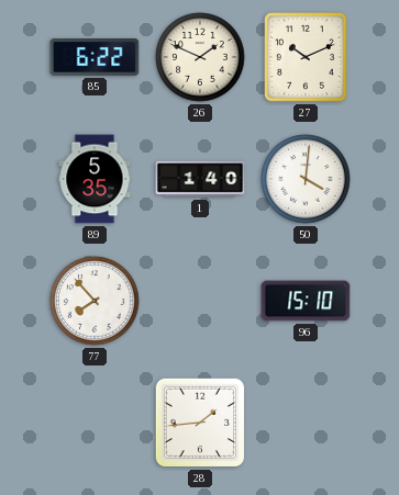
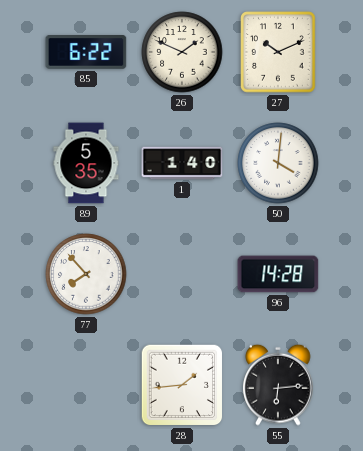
96: 15:10 -> 14:28
55: none -> 6:14
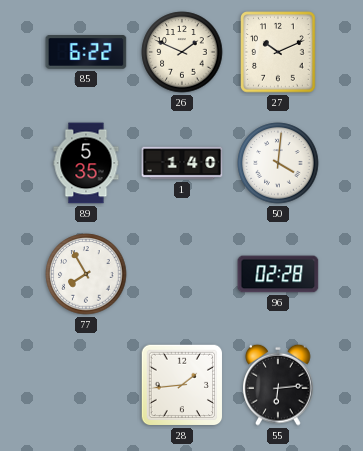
77: 7:53 -> 7:55
96: 14:28 -> 02:28
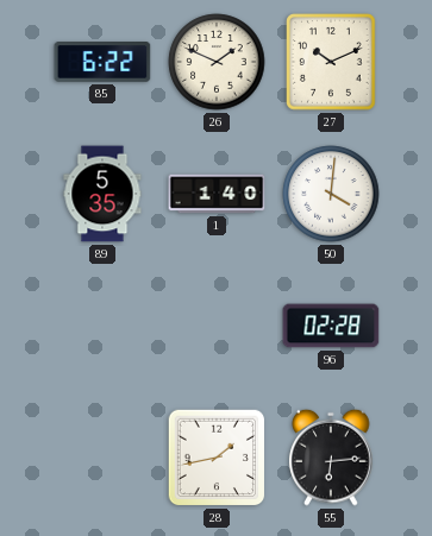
77: 7:55 -> none
28: 1:44 -> 1:43
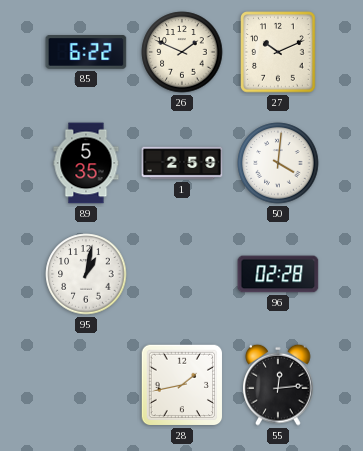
1: 1:40 -> 2:59
95: none -> 1:02
55: 6:14 -> 12:14
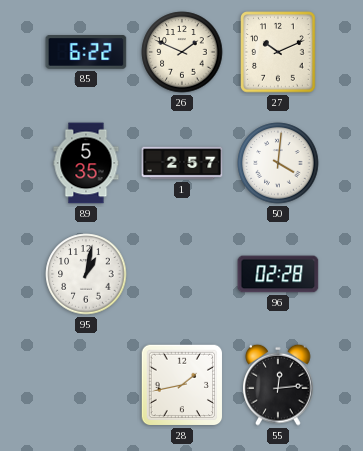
1: 2:59 -> 2:57
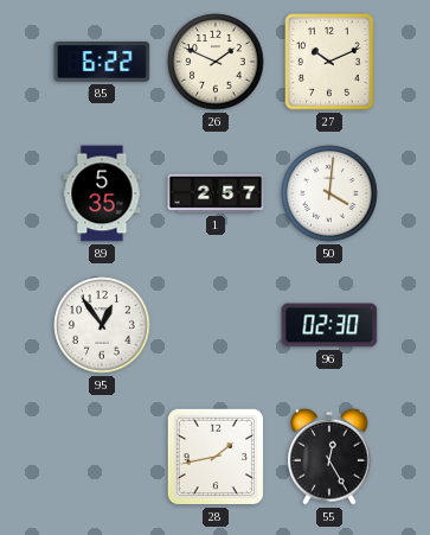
95: 1:02 -> 12:54
96: 02:28 -> 02:30
55: 12:14 -> 12:25
